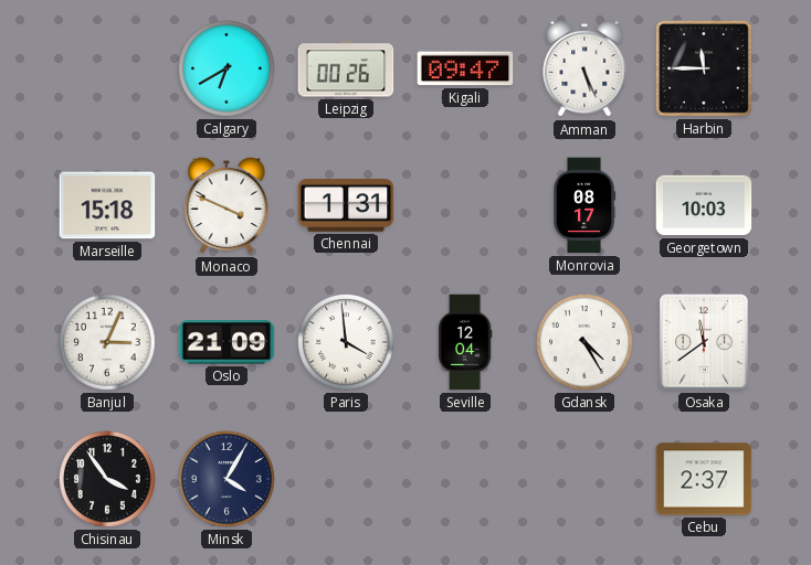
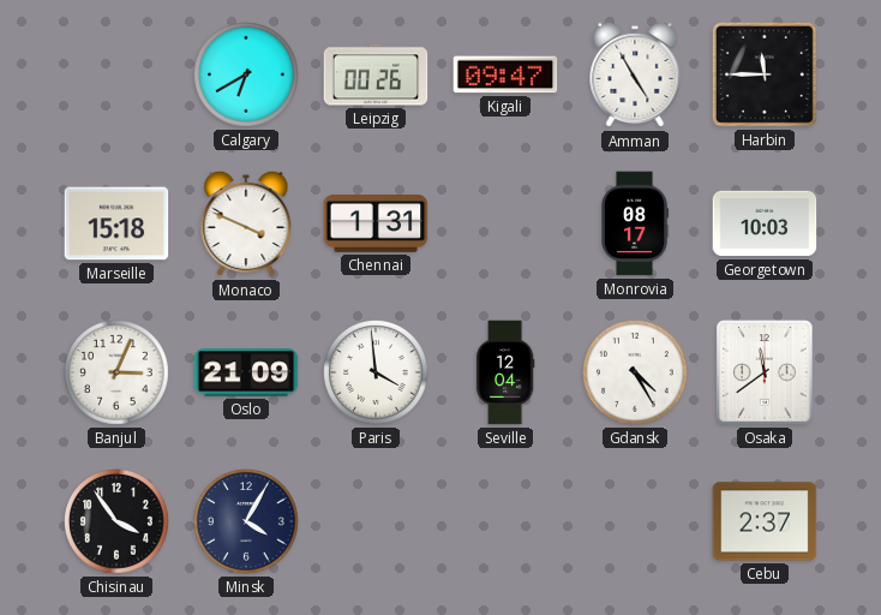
Amman: 5:26 -> 4:55
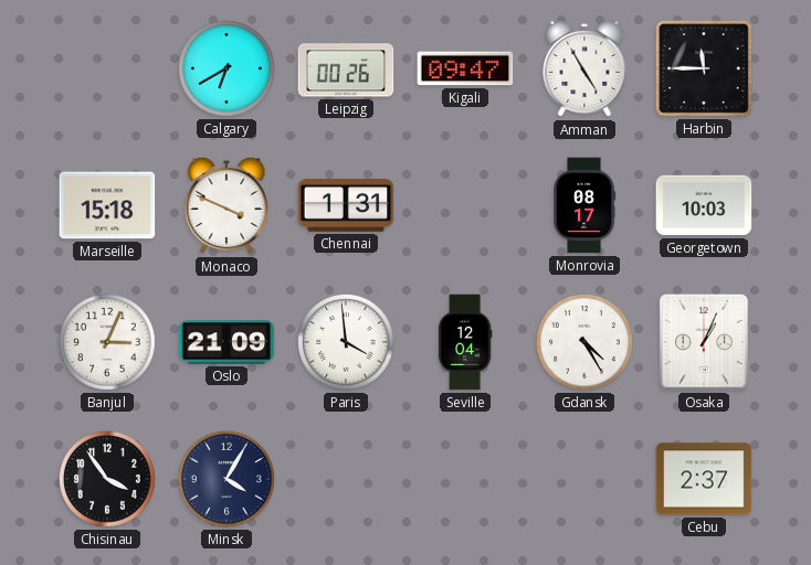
Osaka: 11:39 -> 1:04
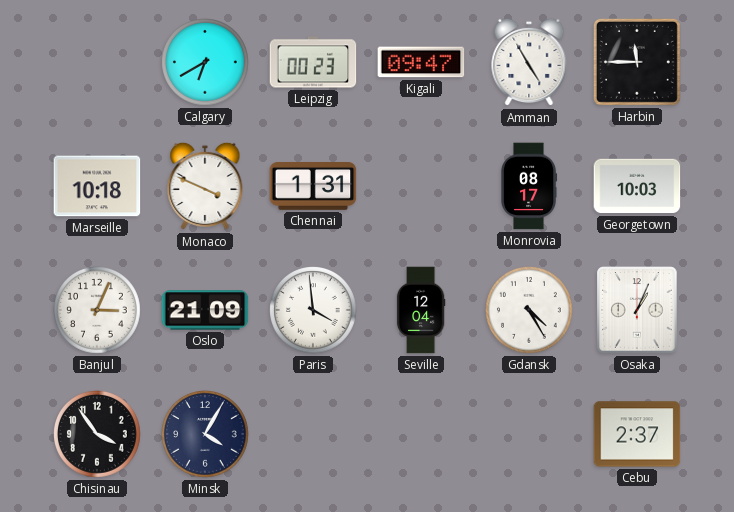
Leipzig: 00:26 -> 00:23
Marseille: 15:18 -> 10:18
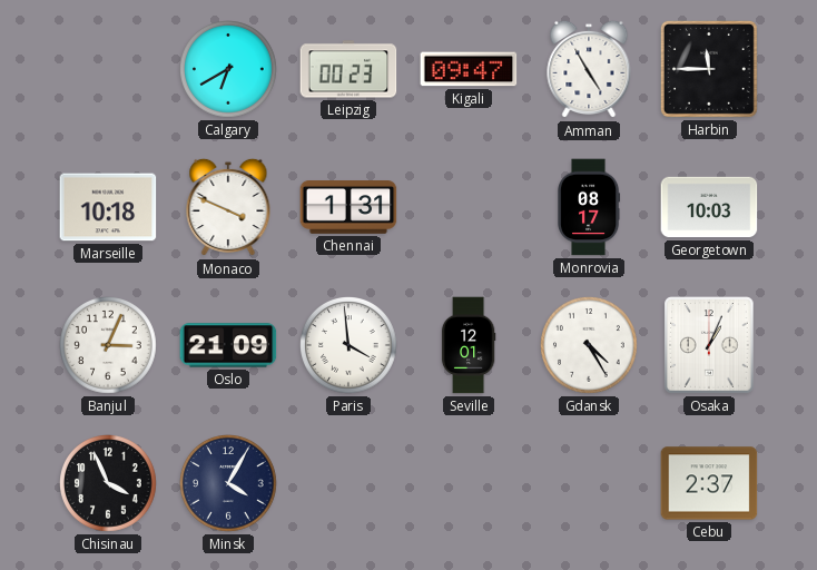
Seville: 12:04 -> 12:01
Chisinau: 3:54 -> 3:56
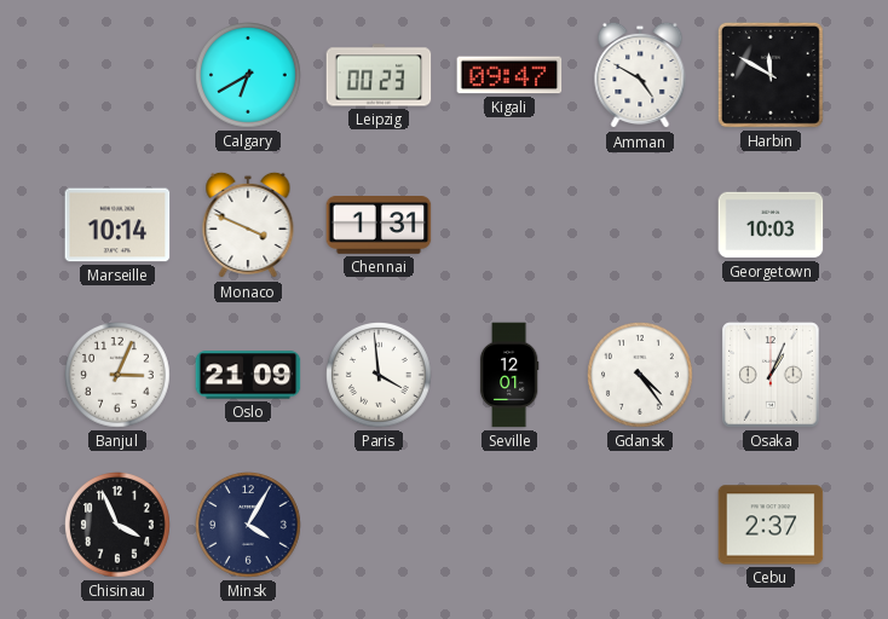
Amman: 4:55 -> 4:50
Harbin: 11:45 -> 11:50
Marseille: 10:18 -> 10:14
Monrovia: 08:17 -> none
Gdansk: 4:25 -> 4:24
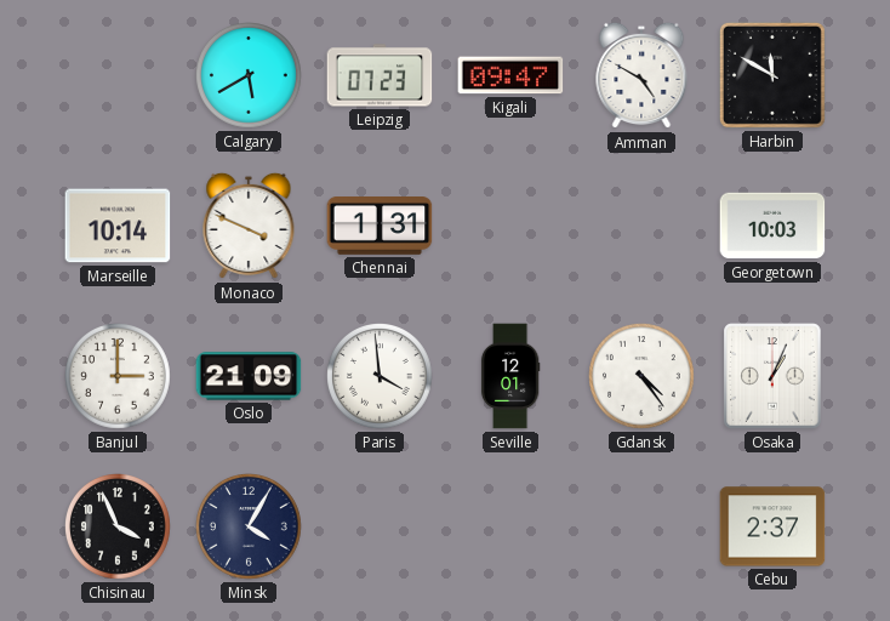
Calgary: 6:40 -> 5:40
Leipzig: 00:23 -> 07:23
Banjul: 3:04 -> 3:00
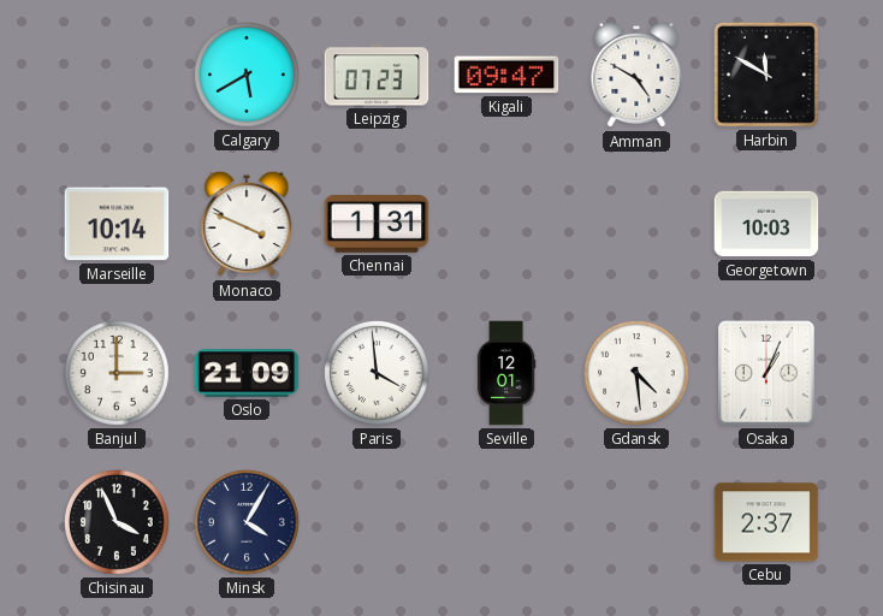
Gdansk: 4:24 -> 4:29
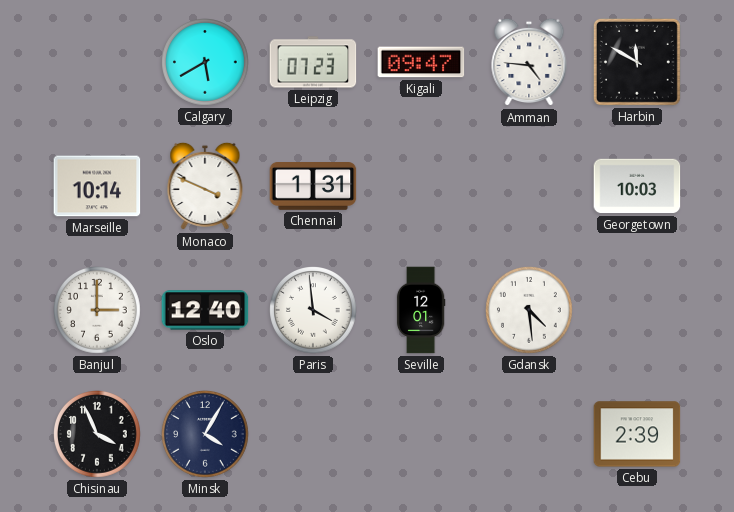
Amman: 4:50 -> 4:46
Oslo: 21:09 -> 12:40
Osaka: 1:04 -> none
Cebu: 2:37 -> 2:39
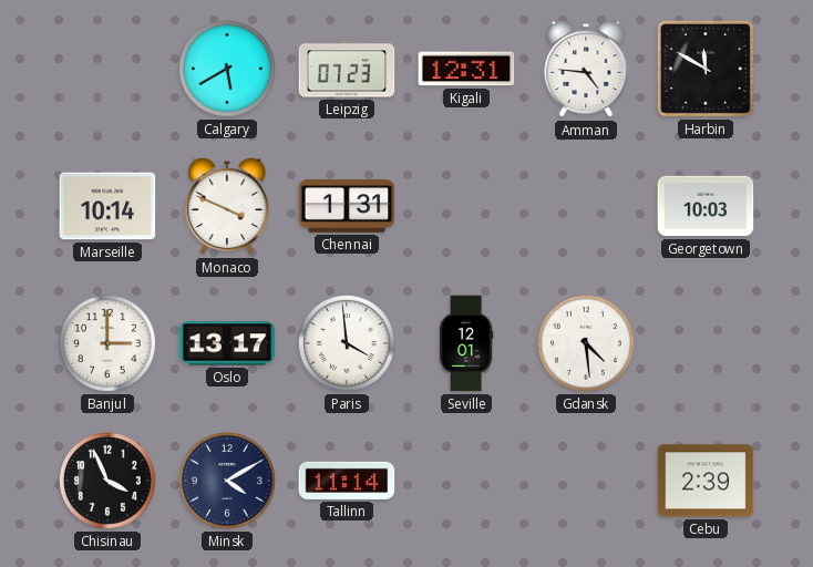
Kigali: 09:47 -> 12:31
Oslo: 12:40 -> 13:17
Minsk: 4:05 -> 4:10
Tallinn: none -> 11:14
